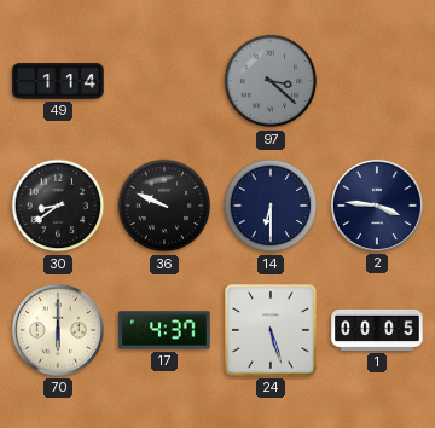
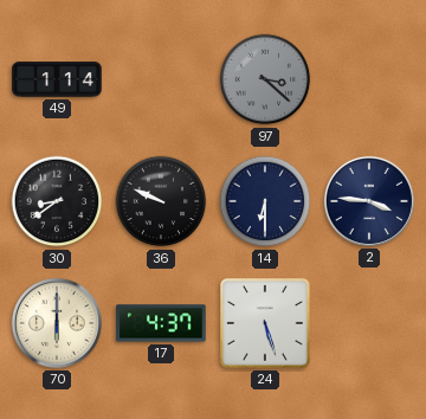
1: 00:05 -> none
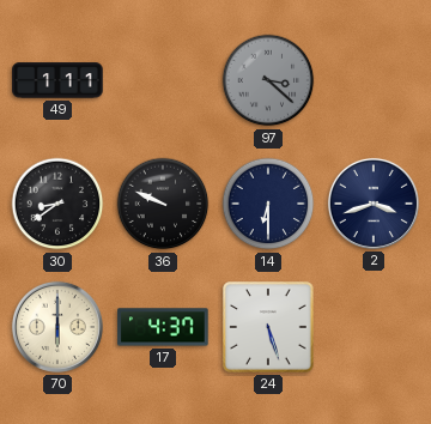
49: 1:14 -> 1:11
2: 3:46 -> 3:42
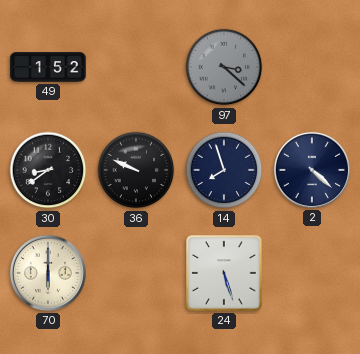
49: 1:11 -> 1:52
14: 6:30 -> 7:57
2: 3:42 -> 4:22
17: 4:37 -> none
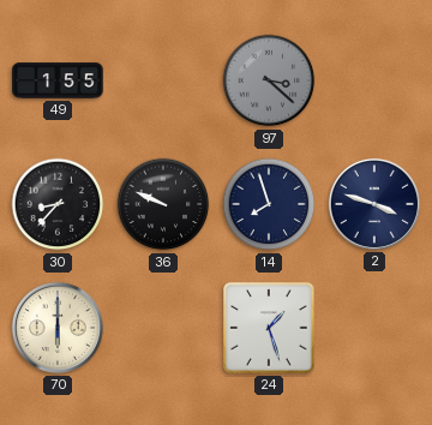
49: 1:52 -> 1:55
30: 8:39 -> 8:37
2: 4:22 -> 3:48
24: 5:27 -> 1:27
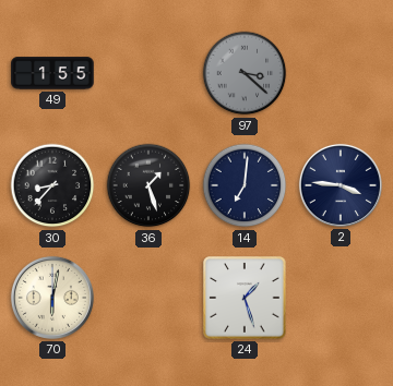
36: 9:49 -> 1:27
14: 7:57 -> 7:01
2: 3:48 -> 3:46
70: 6:00 -> 6:02
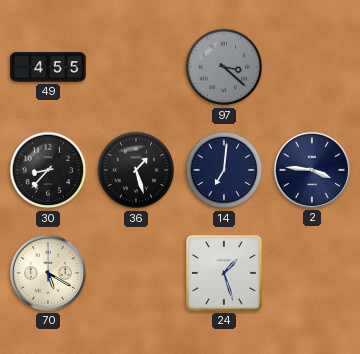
49: 1:55 -> 4:55
70: 6:02 -> 5:20
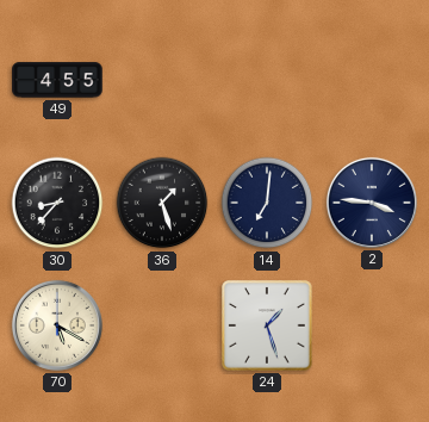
97: 3:22 -> none
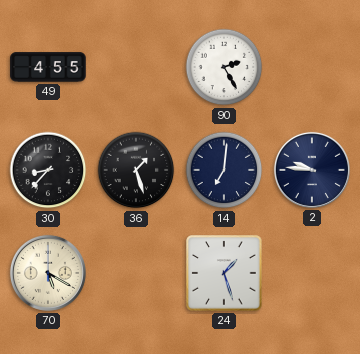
90: none -> 2:25
2: 3:46 -> 9:46
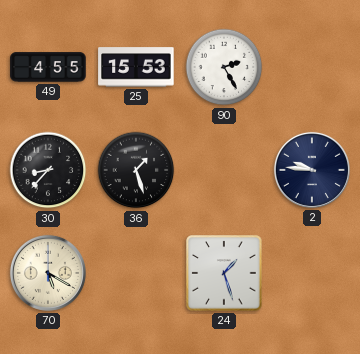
25: none -> 15:53
14: 7:01 -> none
